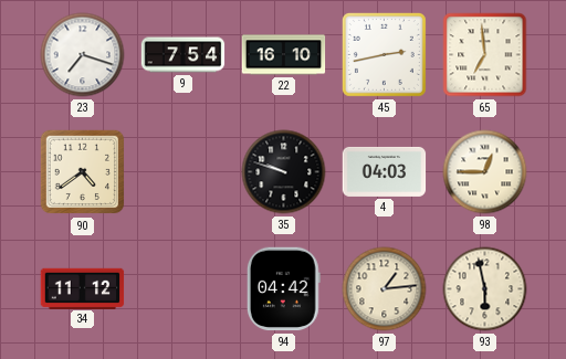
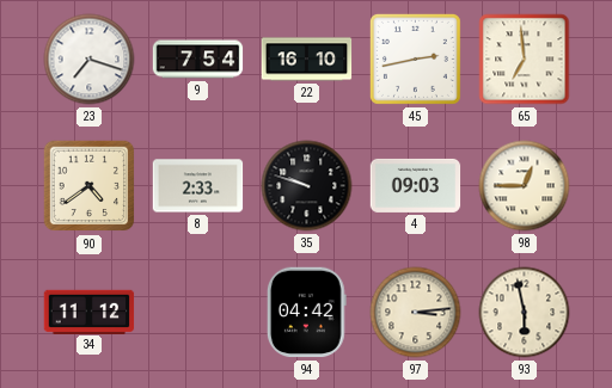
8: none -> 2:33
4: 04:03 -> 09:03
97: 1:14 -> 3:14
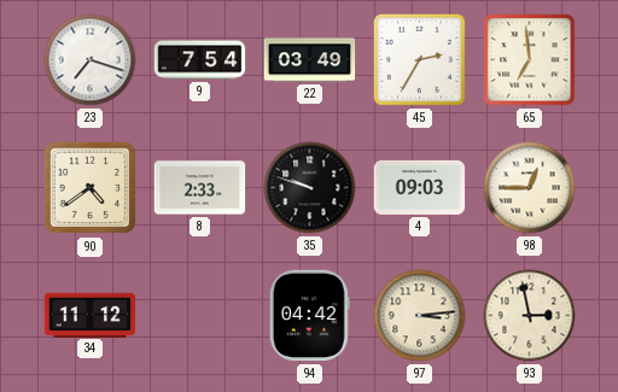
22: 16:10 -> 03:49
45: 2:43 -> 2:35
93: 5:58 -> 2:58
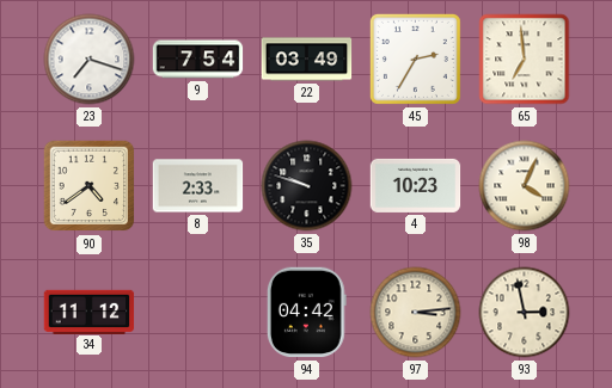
4: 09:03 -> 10:23
98: 12:45 -> 4:04
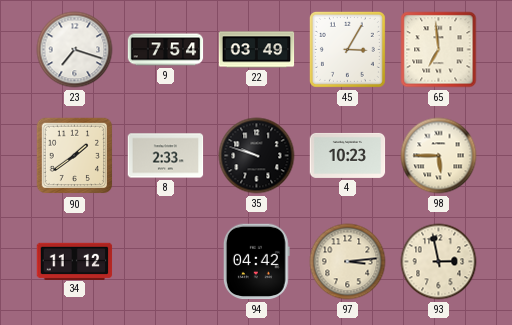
45: 2:35 -> 3:05
90: 4:39 -> 1:39
98: 4:04 -> 5:45
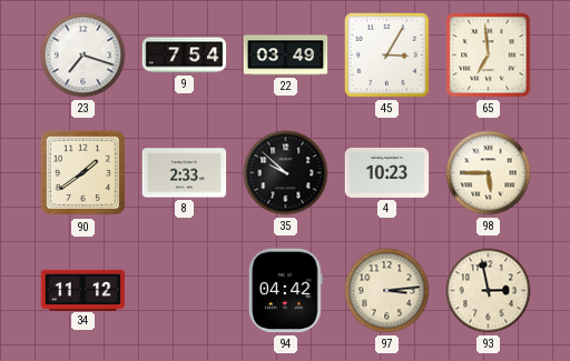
35: 9:48 -> 9:52
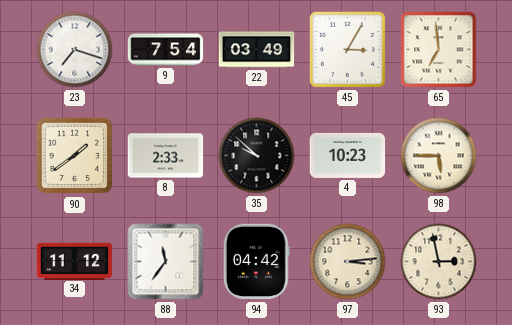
88: none -> 11:36
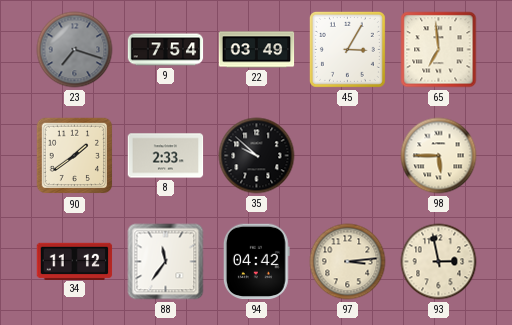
23 dial: white -> grey
4: 10:23 -> none
